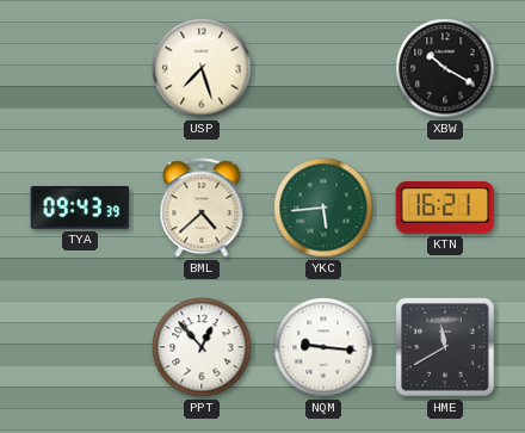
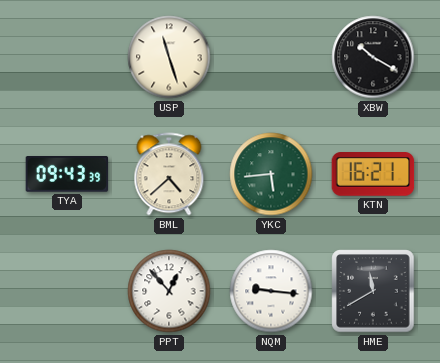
USP: 7:27 -> 11:27
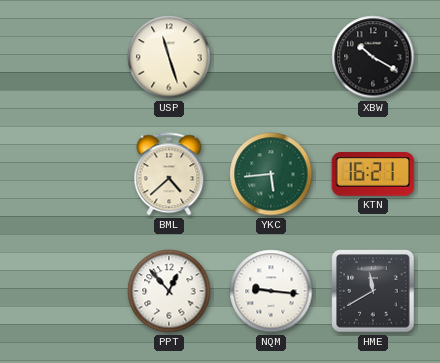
TYA: 09:43 -> none
